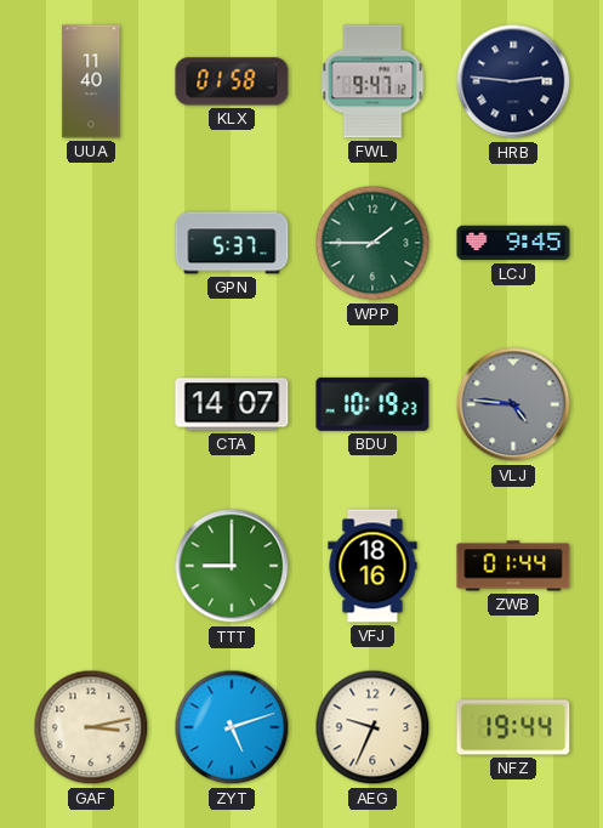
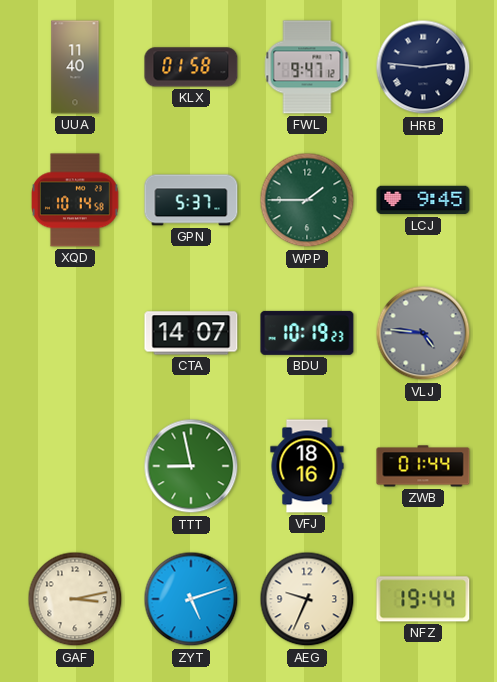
XQD: none -> 10:14
TTT: 9:00 -> 8:58
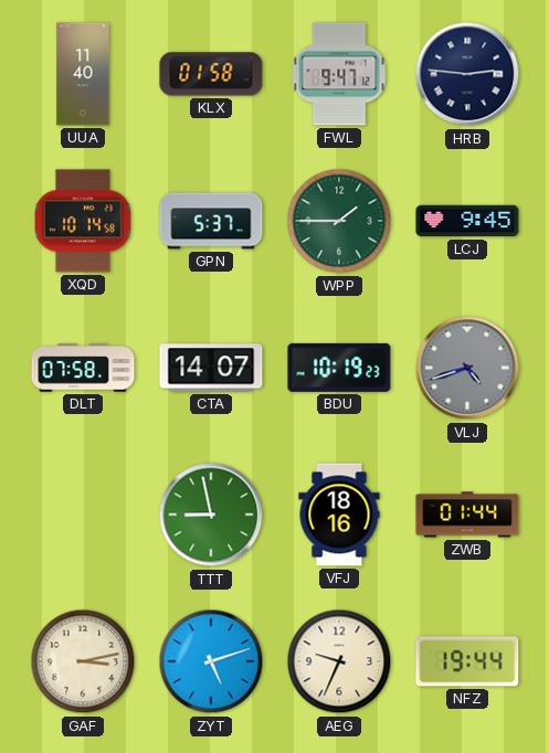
DLT: none -> 07:58
VLJ: 4:46 -> 4:42
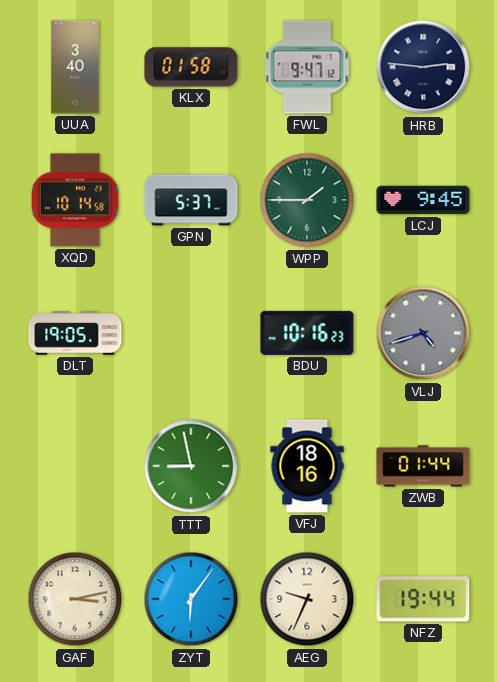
UUA: 11:40 -> 3:40
DLT: 07:58 -> 19:05
CTA: 14:07 -> none
BDU: 10:19 -> 10:16
ZYT: 5:12 -> 6:06
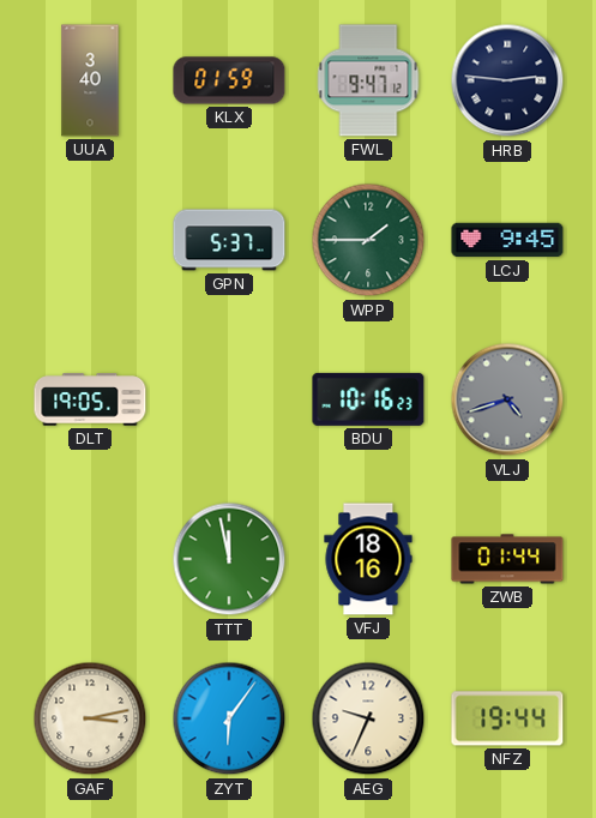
KLX: 01:58 -> 01:59
XQD: 10:14 -> none
TTT: 8:58 -> 11:58
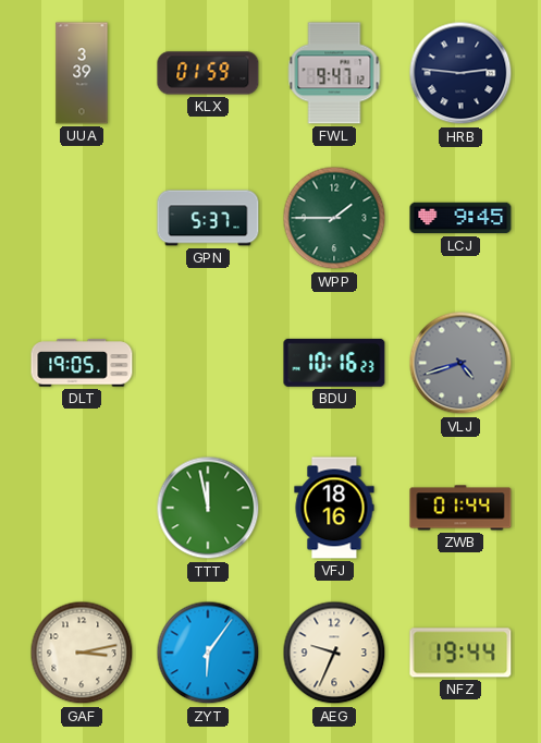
UUA: 3:40 -> 3:39
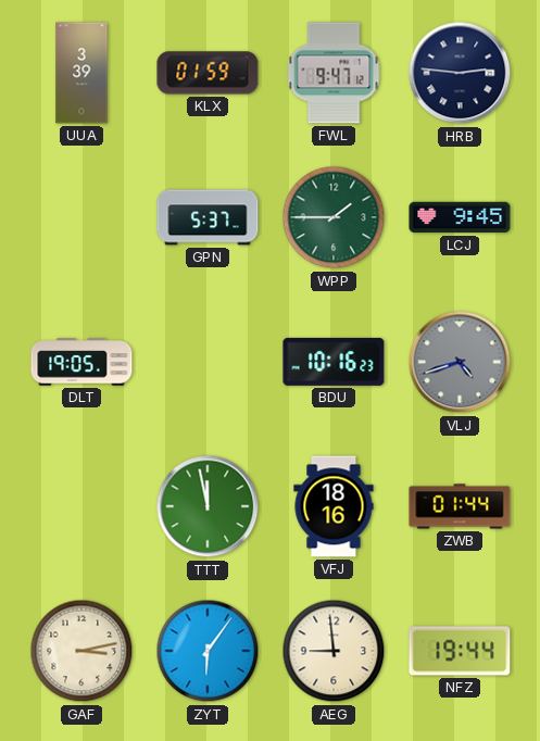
AEG: 9:34 -> 8:59
